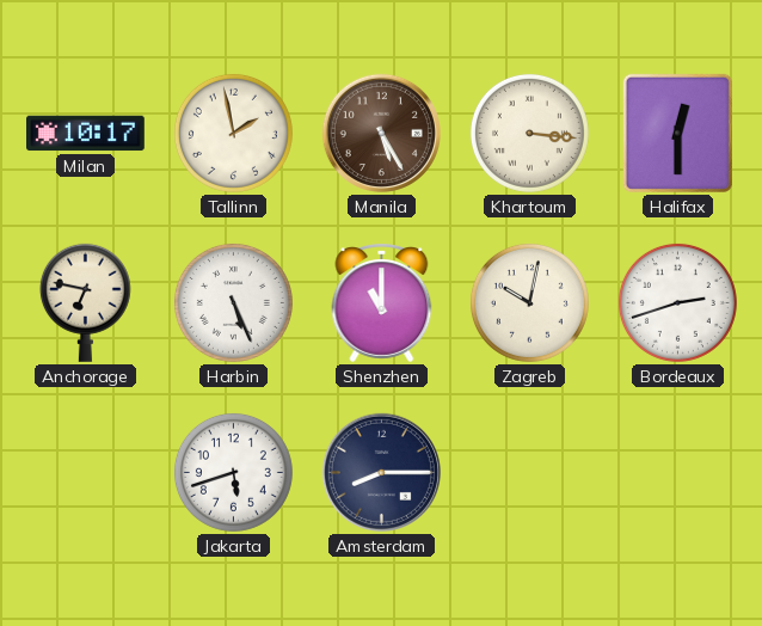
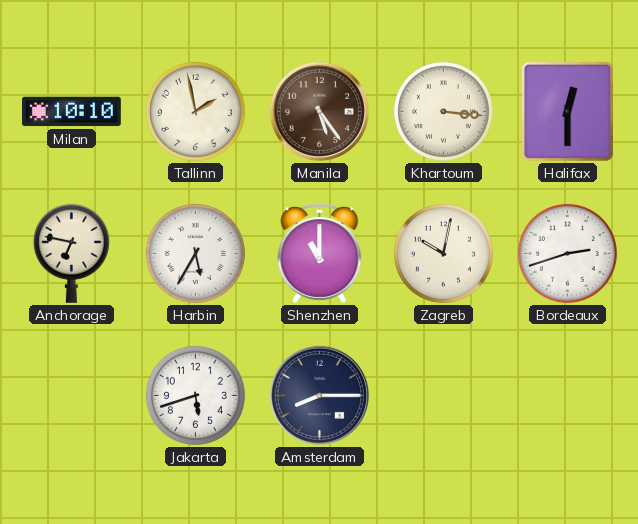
Milan: 10:17 -> 10:10
Manila: 5:25 -> 5:24
Harbin: 5:26 -> 5:35
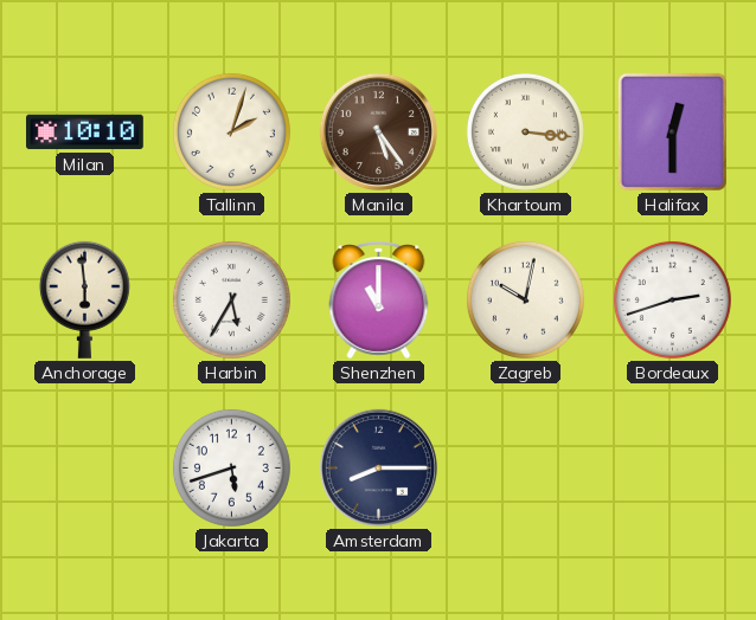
Tallinn: 1:58 -> 2:03
Anchorage: 6:47 -> 5:59
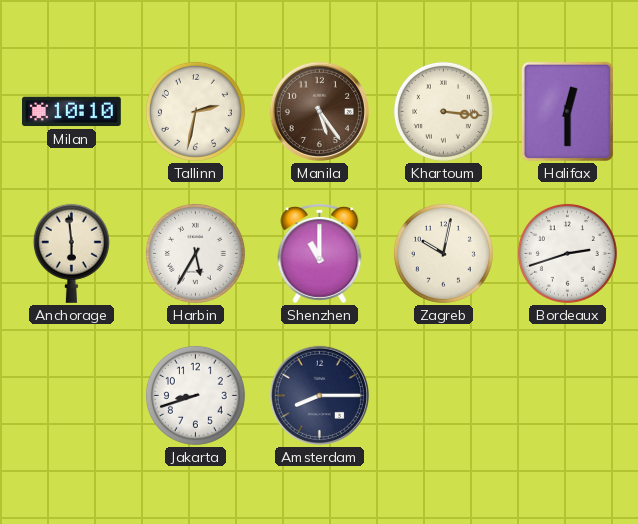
Tallinn: 2:03 -> 2:32
Jakarta: 5:42 -> 8:42
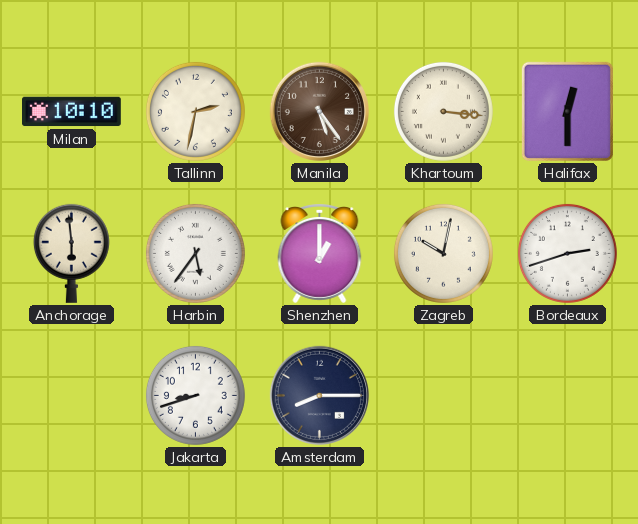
Harbin: 5:35 -> 5:36
Shenzhen: 11:00 -> 1:00
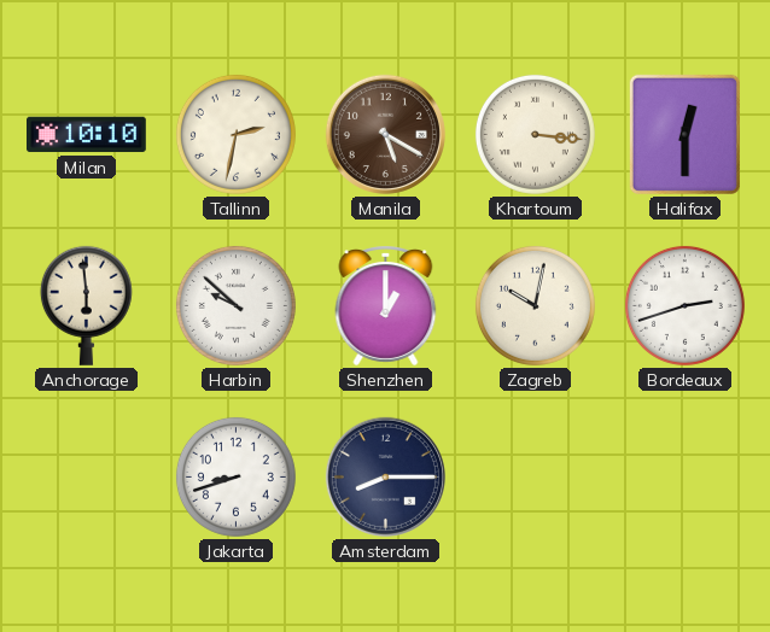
Manila: 5:24 -> 5:20
Harbin: 5:36 -> 9:52
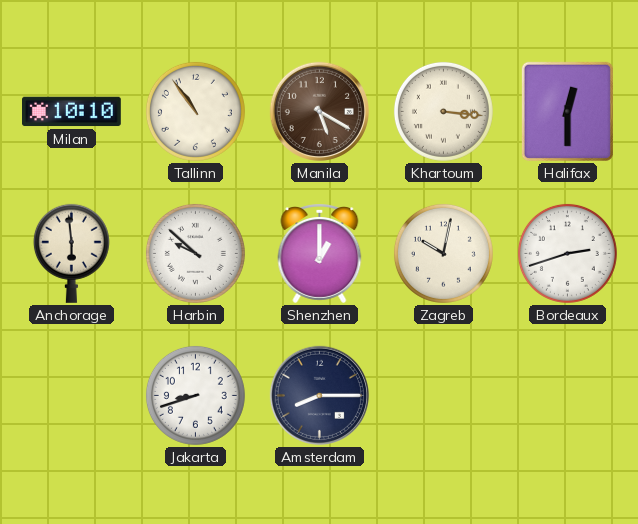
Tallinn: 2:32 -> 10:54
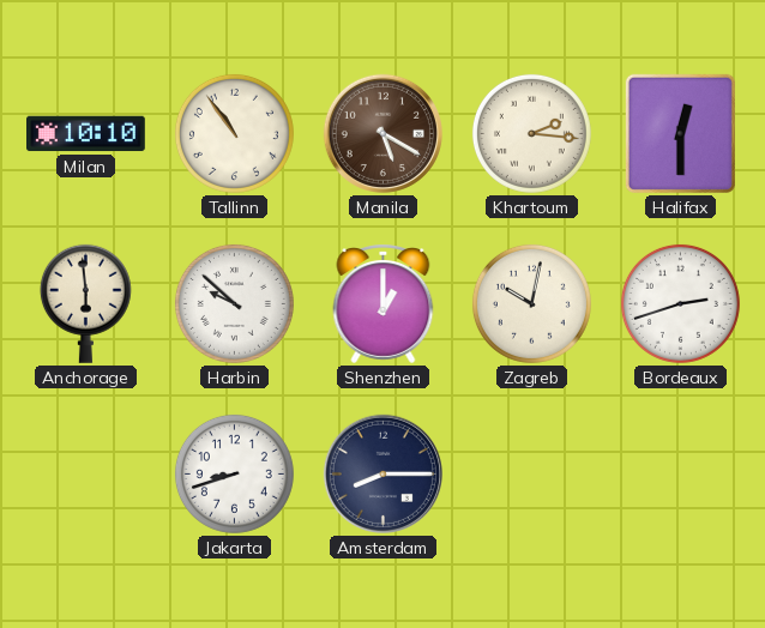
Khartoum: 3:16 -> 2:16
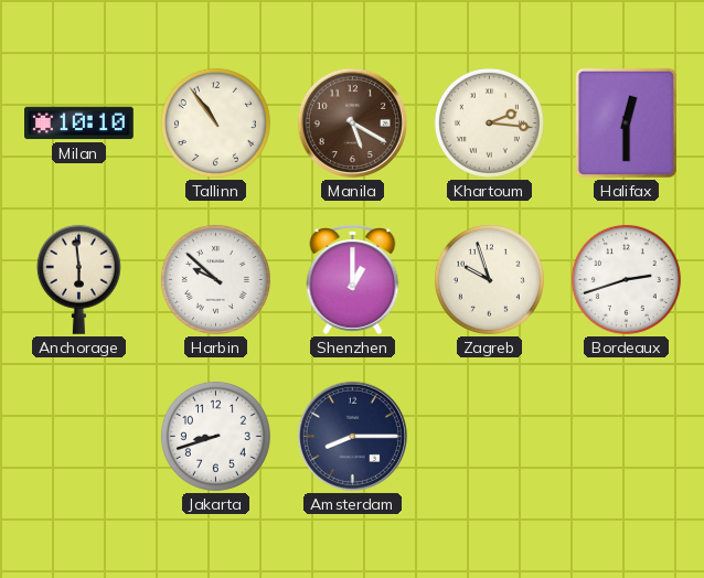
Zagreb: 10:02 -> 9:57
